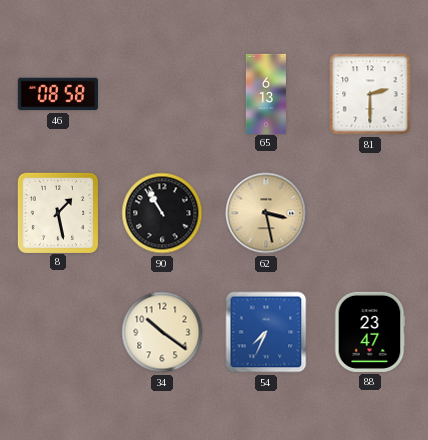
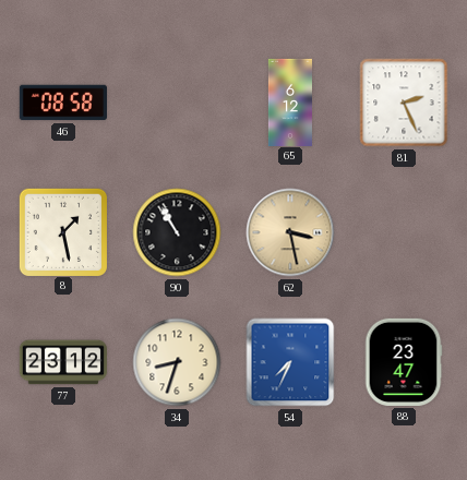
65: 6:13 -> 6:12
81: 2:30 -> 2:26
77: none -> 23:12
34: 10:21 -> 8:33
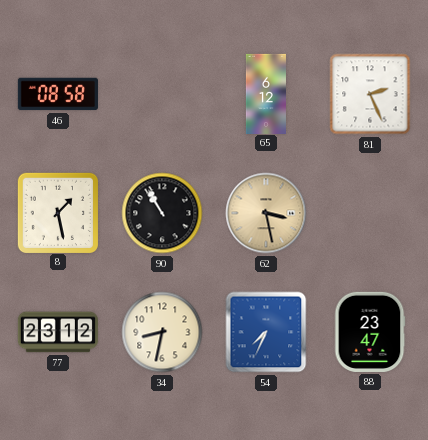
34: 8:33 -> 8:32
